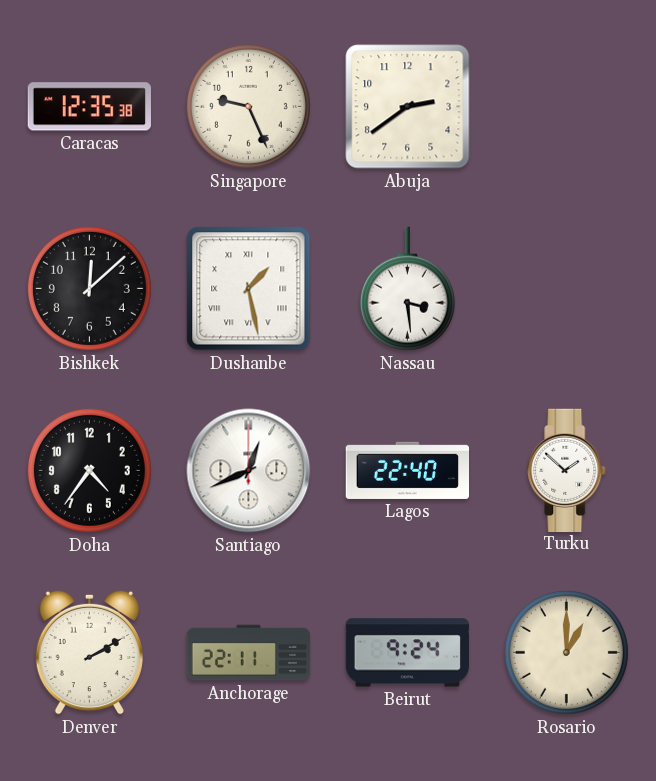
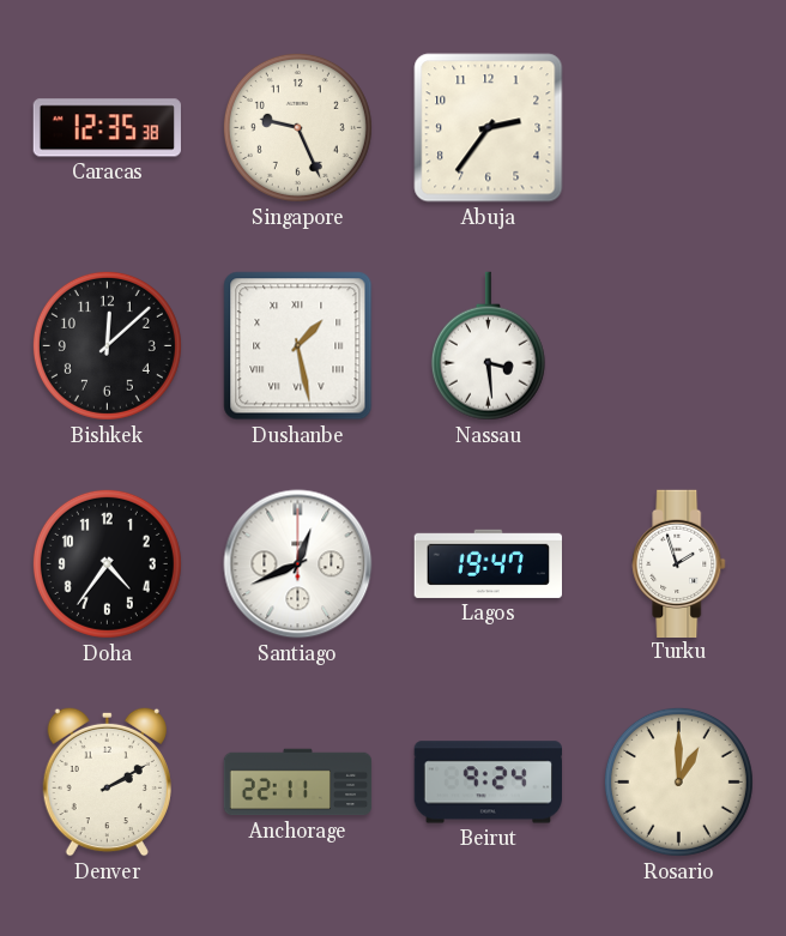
Abuja: 2:39 -> 2:36
Lagos: 22:40 -> 19:47
Turku: 1:52 -> 1:57
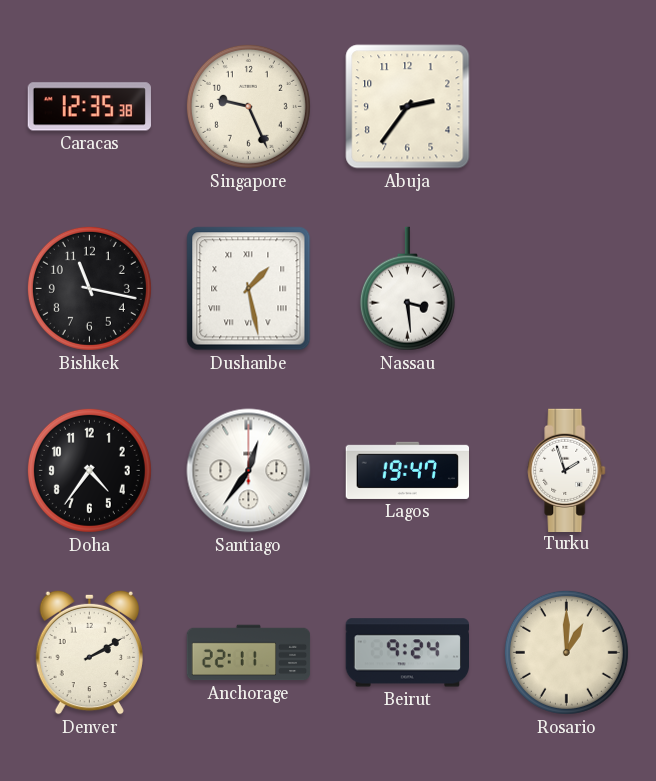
Bishkek: 12:08 -> 11:17
Santiago: 12:41 -> 12:36
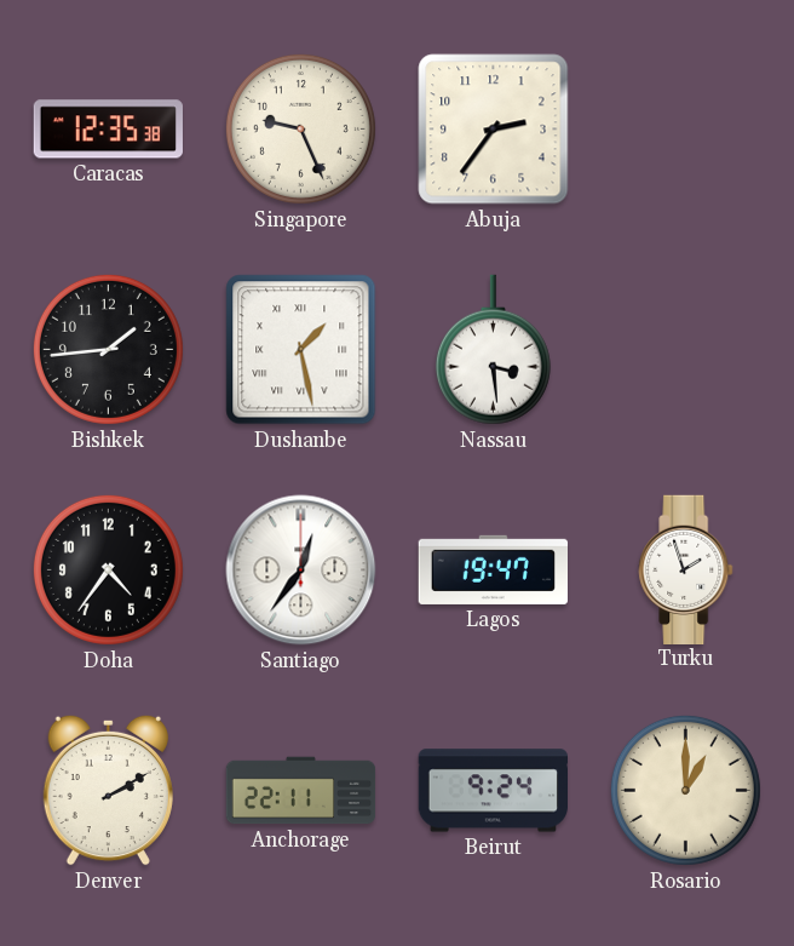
Bishkek: 11:17 -> 1:44
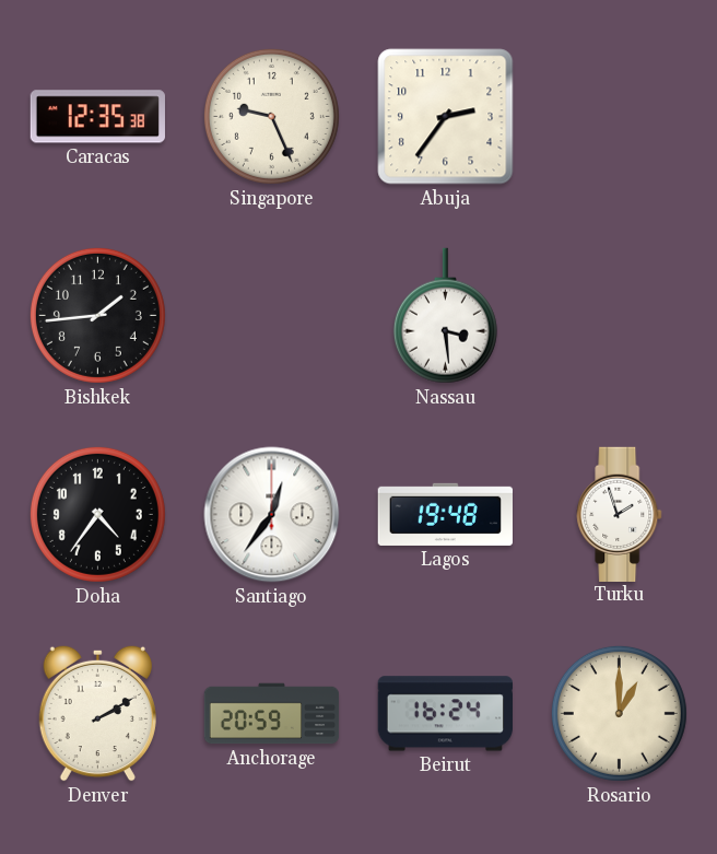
Dushanbe: 1:28 -> none
Lagos: 19:47 -> 19:48
Anchorage: 22:11 -> 20:59
Beirut: 9:24 -> 16:24
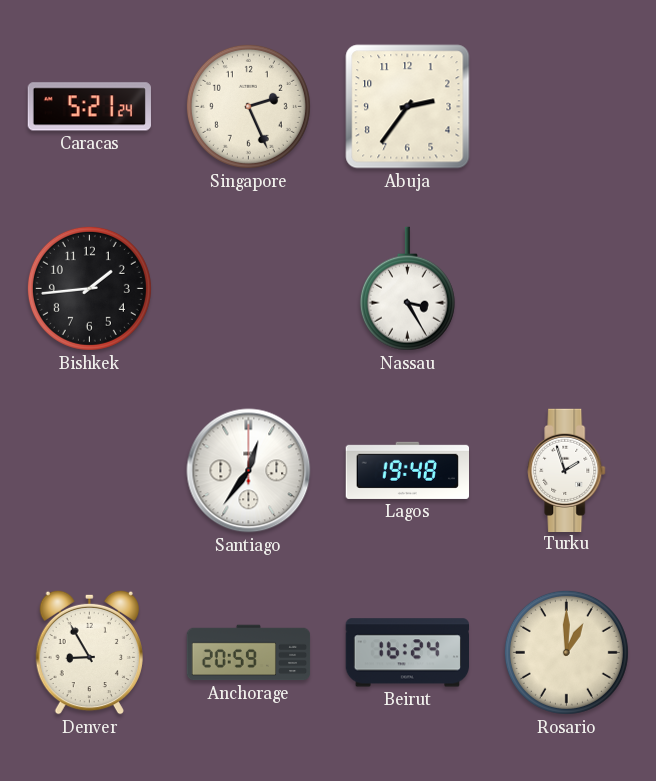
Caracas: 12:35 -> 5:21
Singapore: 9:26 -> 2:26
Nassau: 3:29 -> 3:25
Doha: 4:36 -> none
Denver: 2:10 -> 8:55
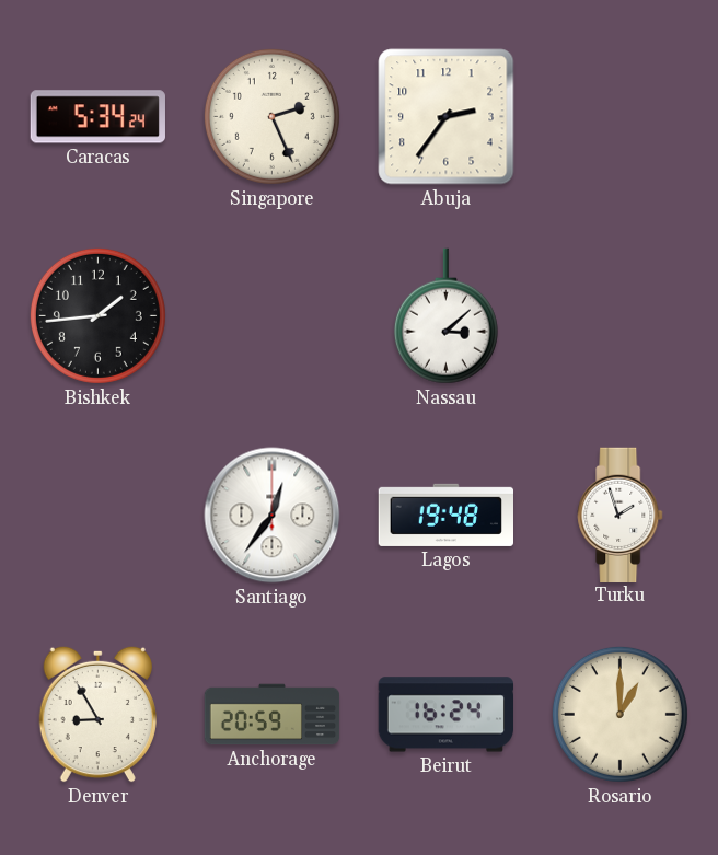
Caracas: 5:21 -> 5:34
Nassau: 3:25 -> 3:08
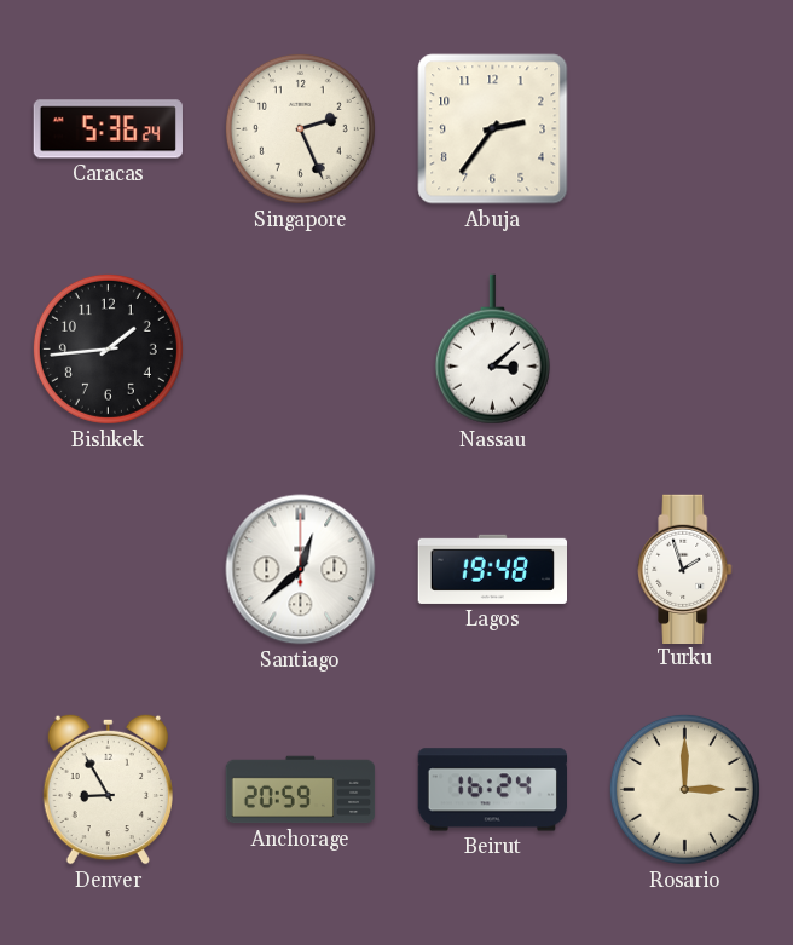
Caracas: 5:34 -> 5:36
Santiago: 12:36 -> 12:38
Rosario: 1:00 -> 3:00
